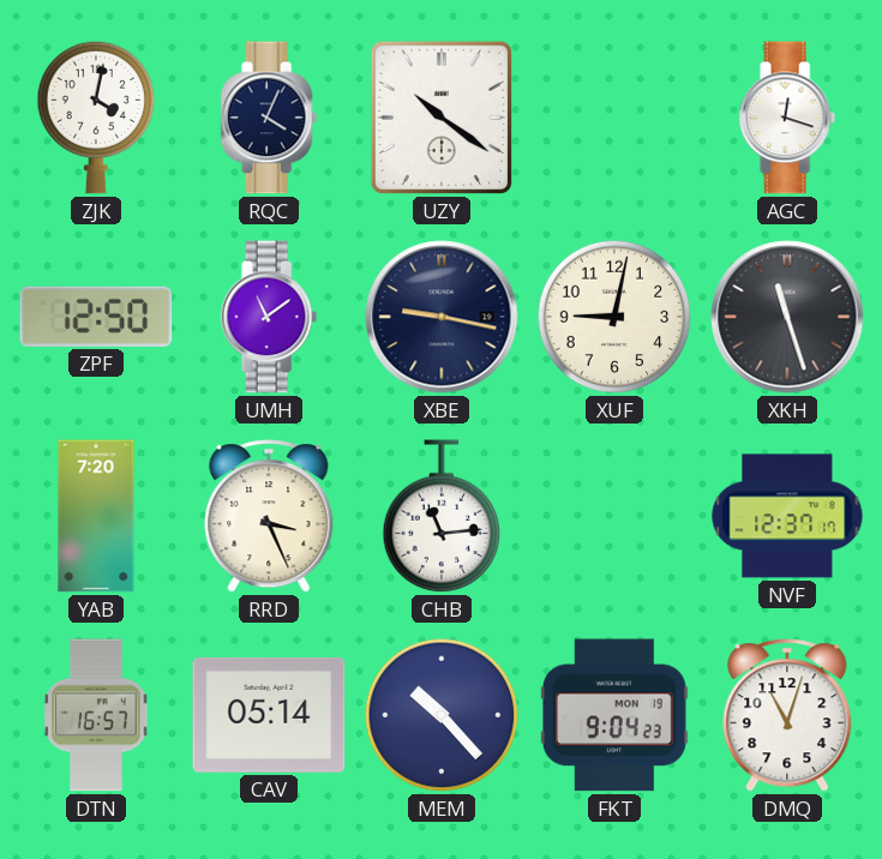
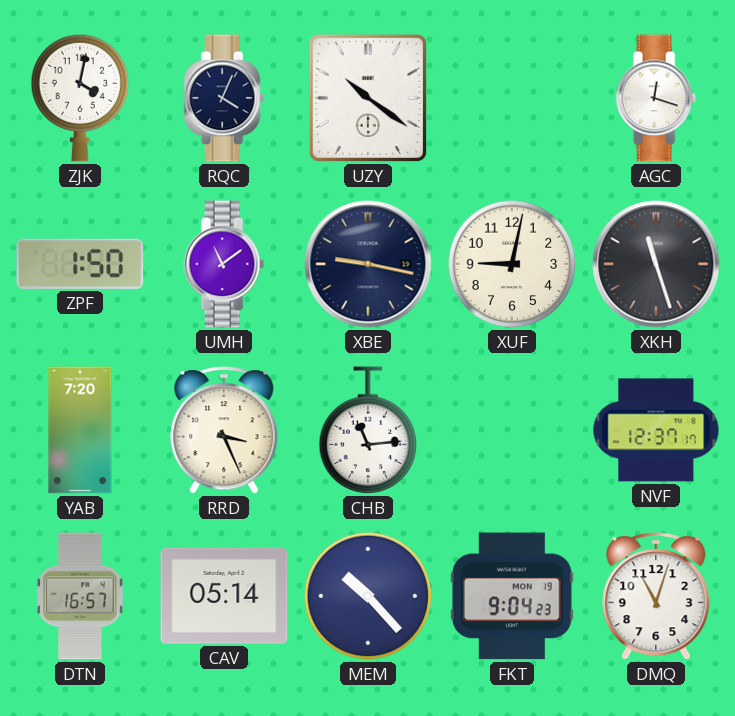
ZPF: 12:50 -> 1:50
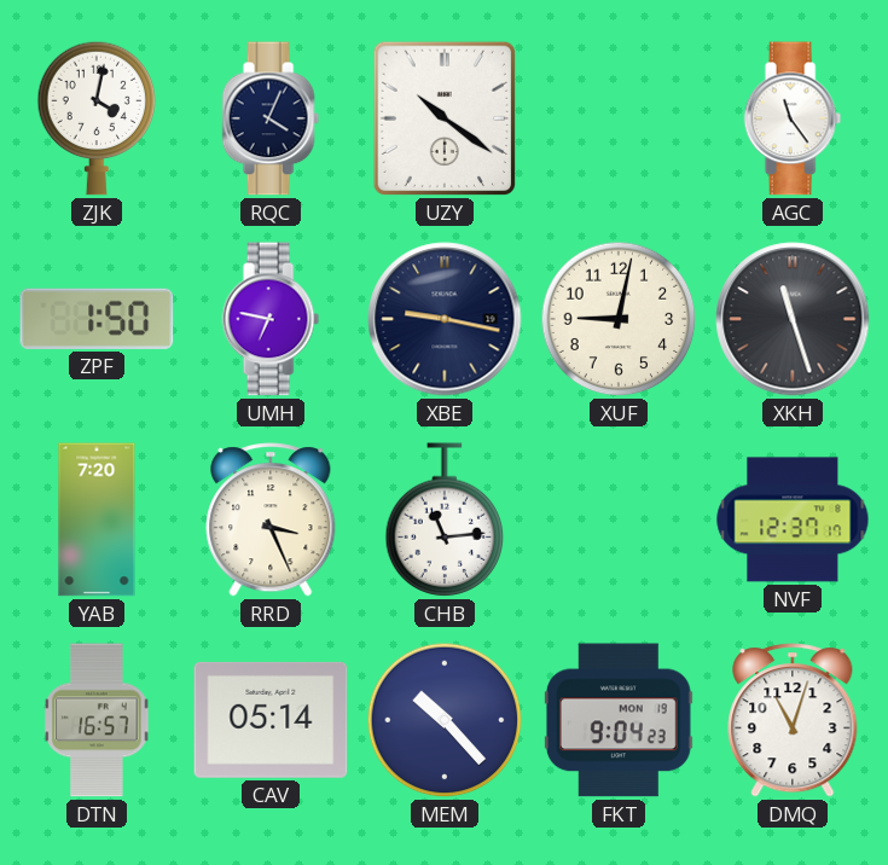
AGC: 12:18 -> 11:24
UMH: 11:09 -> 6:47
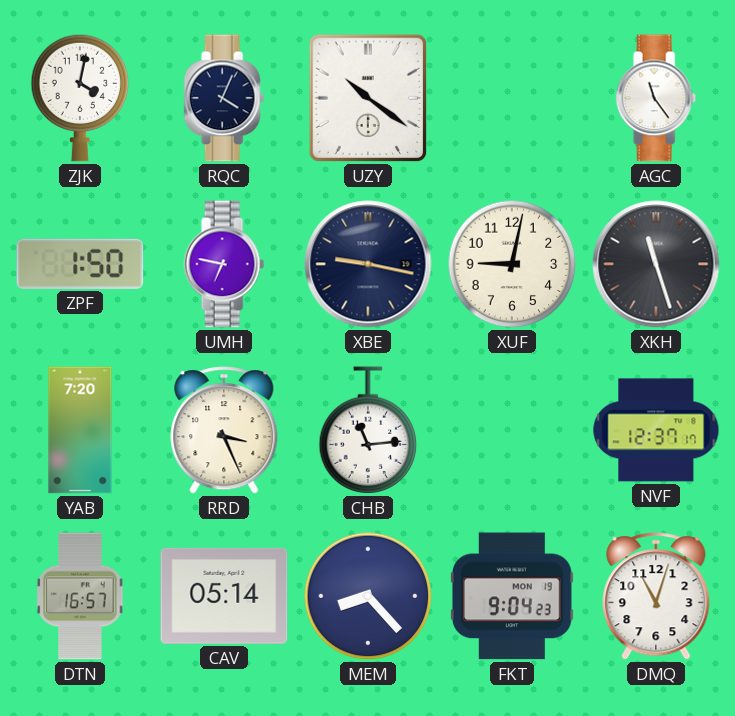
MEM: 10:23 -> 8:23
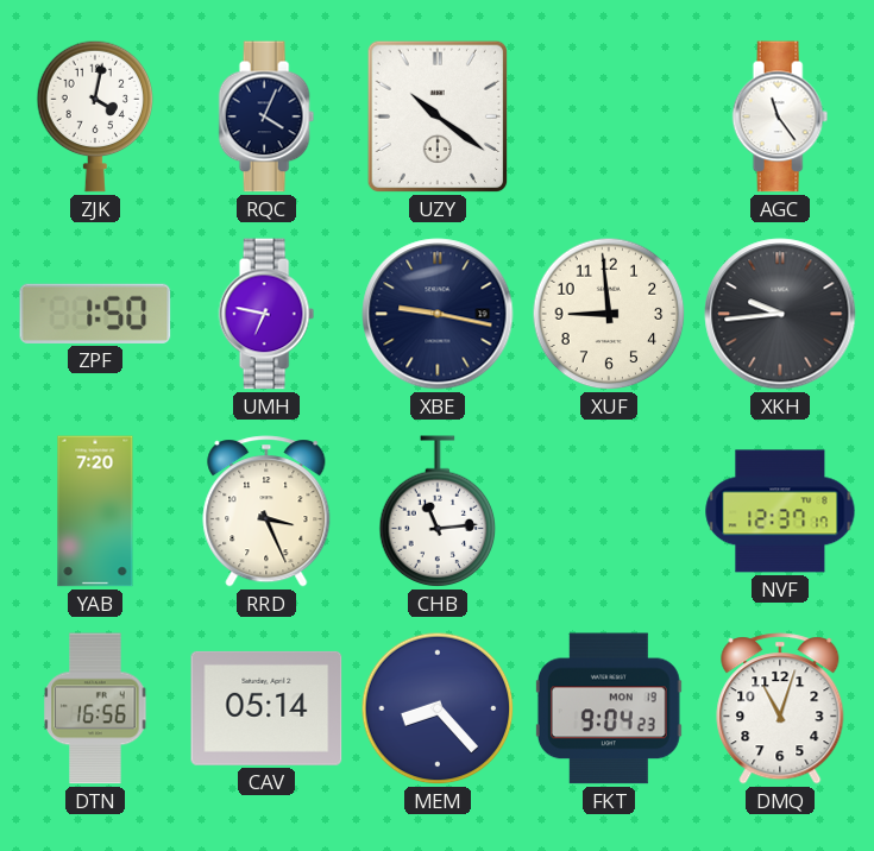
XUF: 9:02 -> 8:59
XKH: 11:27 -> 9:44
DTN: 16:57 -> 16:56
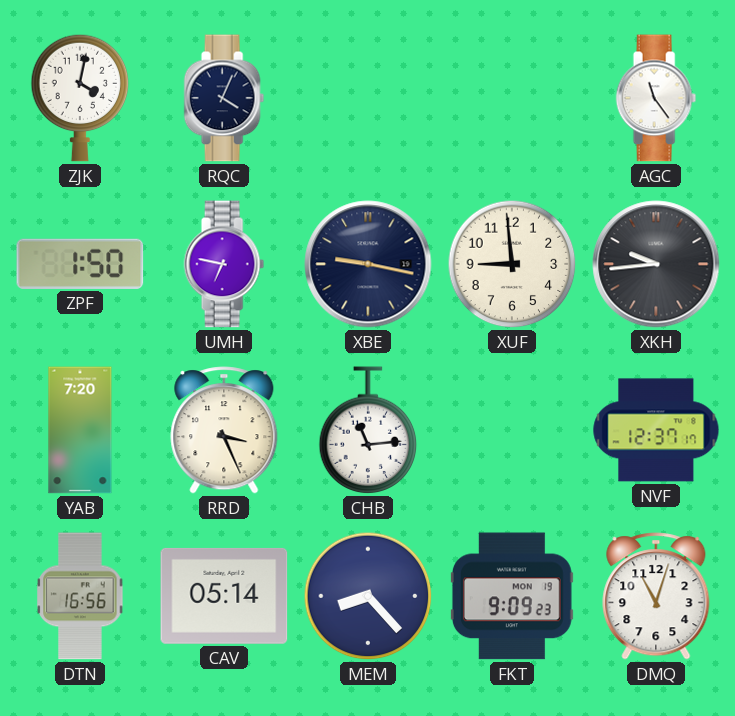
UZY: 10:21 -> none
FKT: 9:04 -> 9:09
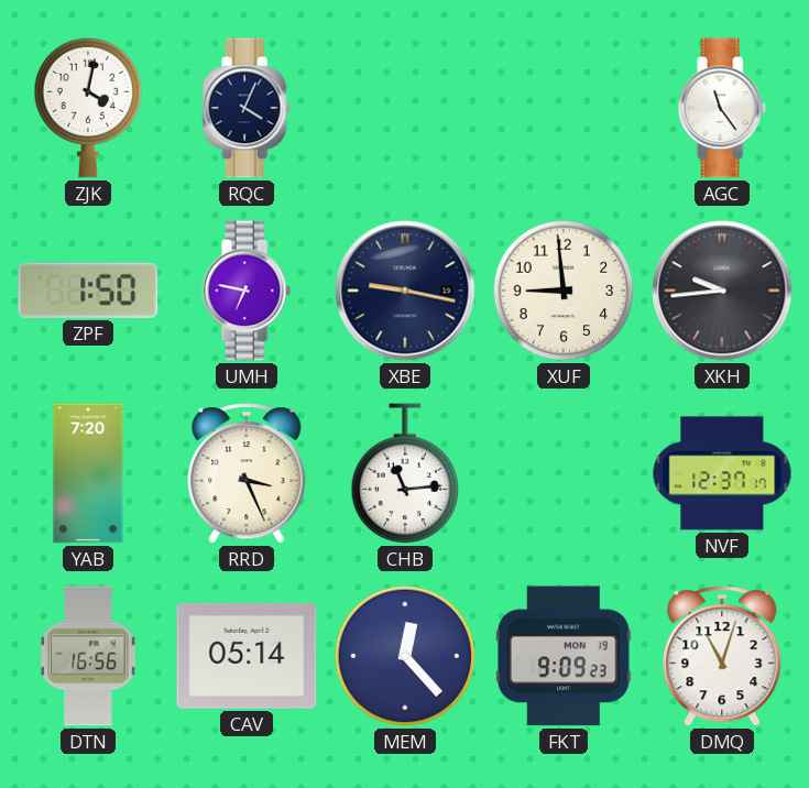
MEM: 8:23 -> 12:23
